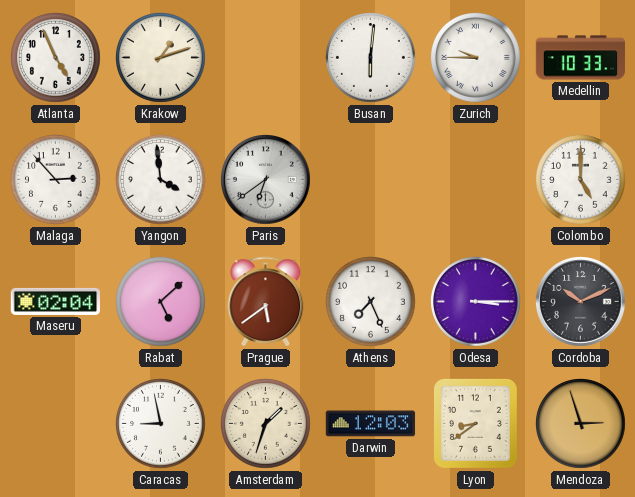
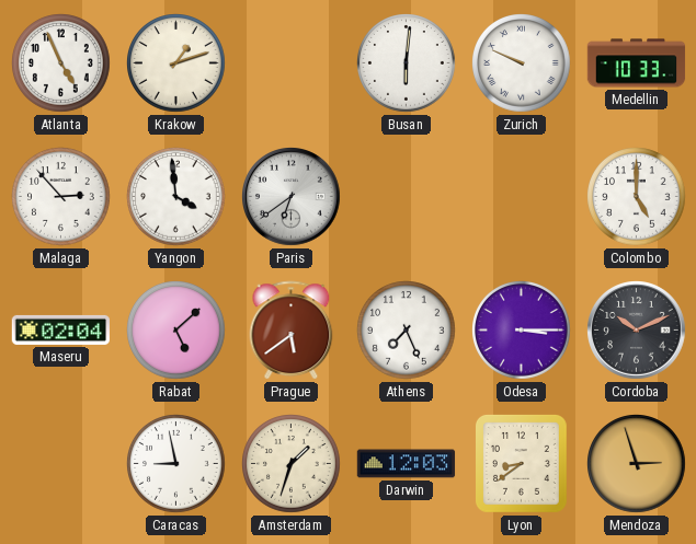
Zurich: 9:45 -> 9:49
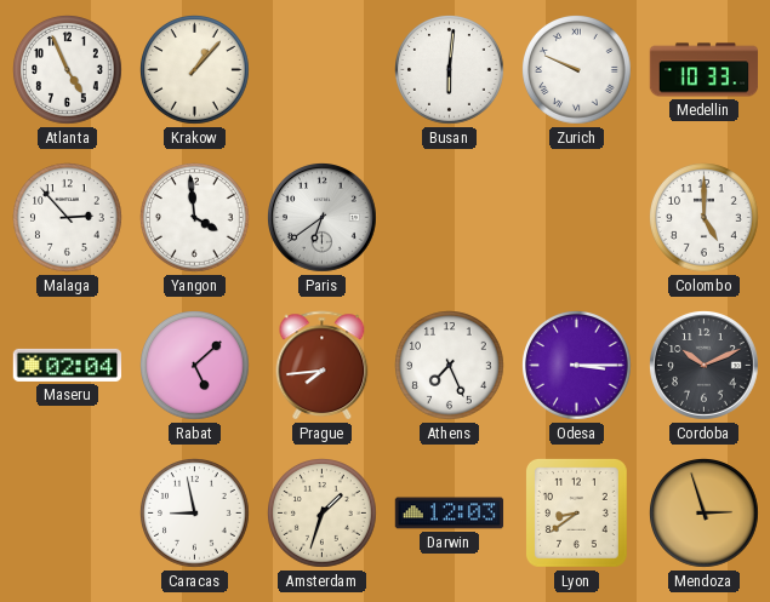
Krakow: 1:12 -> 1:07
Prague: 5:39 -> 7:44
